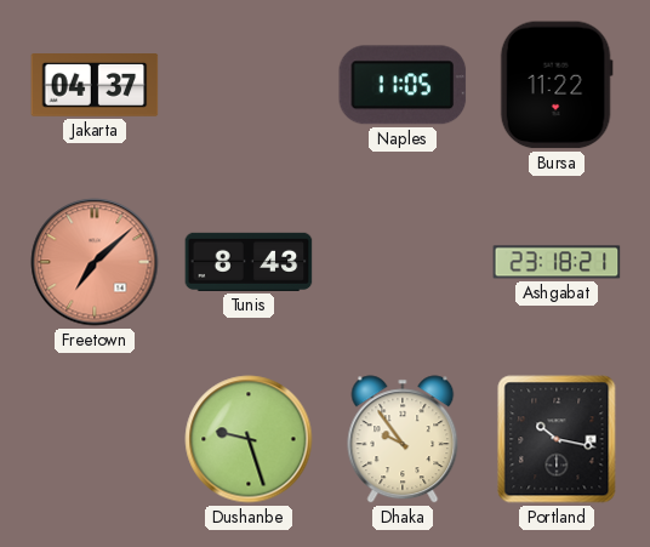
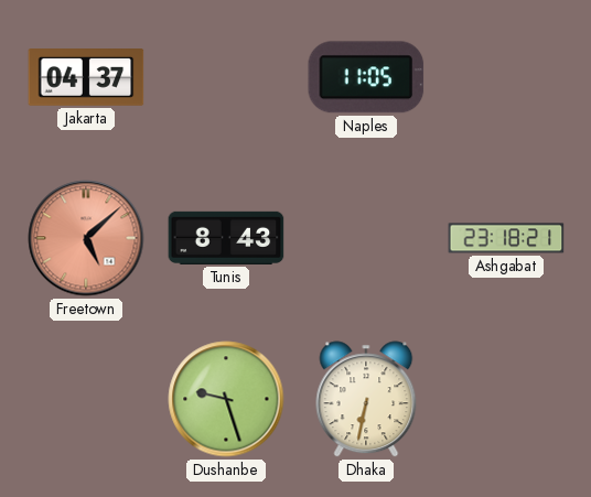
Bursa: 11:22 -> none
Freetown: 7:08 -> 5:08
Dhaka: 9:54 -> 6:32
Portland: 10:17 -> none
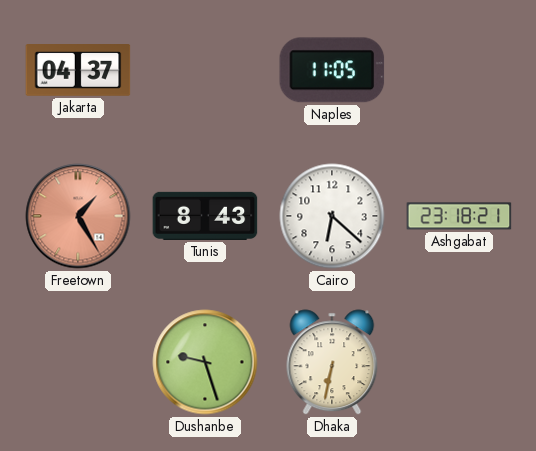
Freetown: 5:08 -> 1:25
Cairo: none -> 6:22
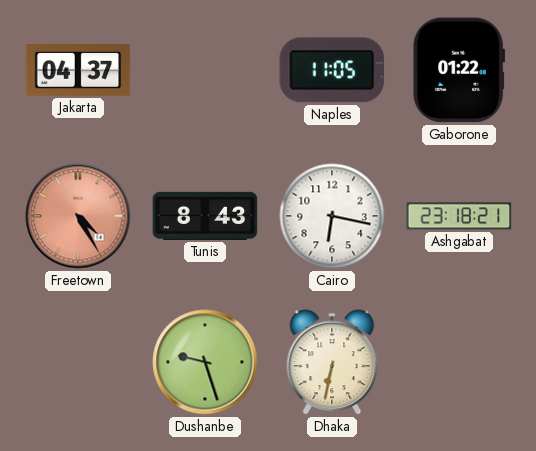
Gaborone: none -> 01:22
Freetown: 1:25 -> 4:25
Cairo: 6:22 -> 6:17
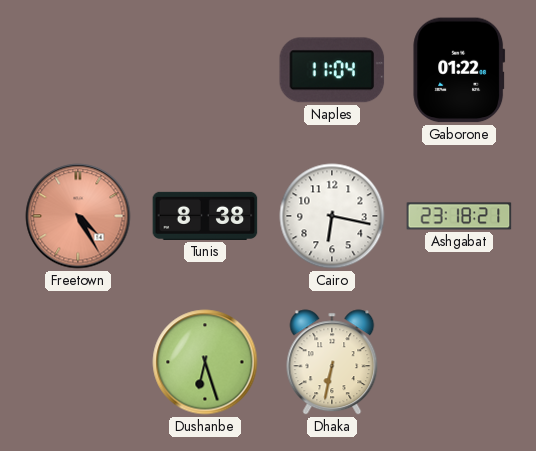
Jakarta: 04:37 -> none
Naples: 11:05 -> 11:04
Tunis: 8:43 -> 8:38
Dushanbe: 9:27 -> 6:27
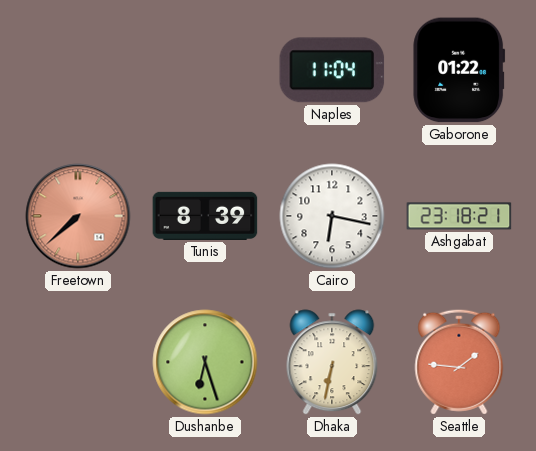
Freetown: 4:25 -> 7:38
Tunis: 8:38 -> 8:39
Seattle: none -> 1:46
